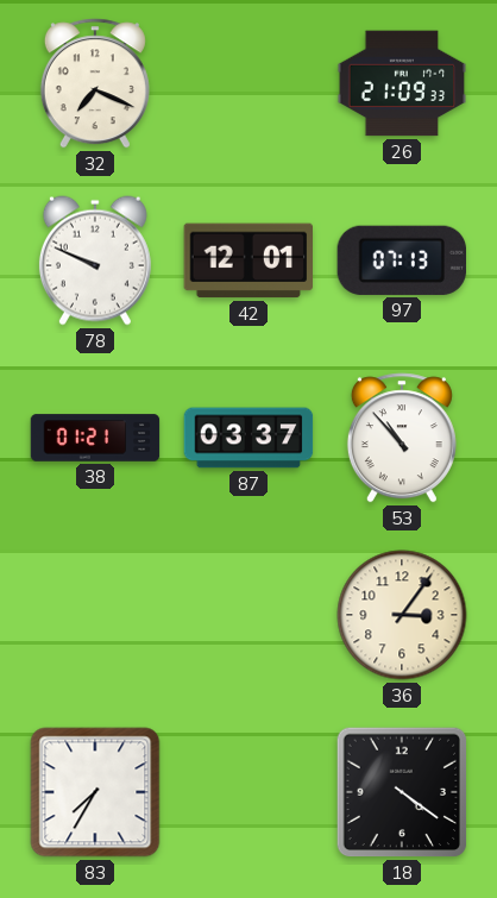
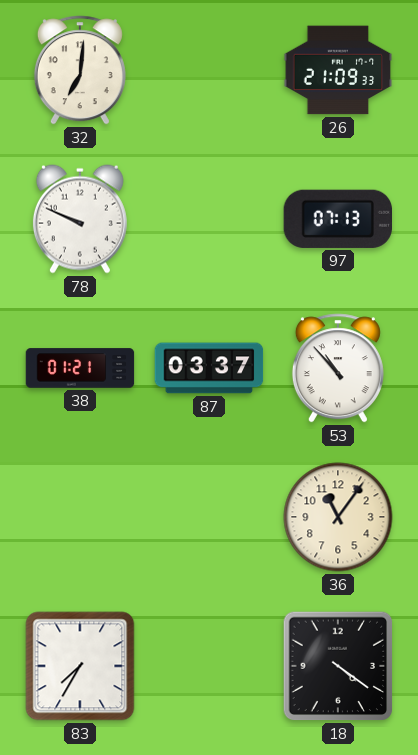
32: 7:19 -> 7:01
42: 12:01 -> none
36: 3:06 -> 11:06
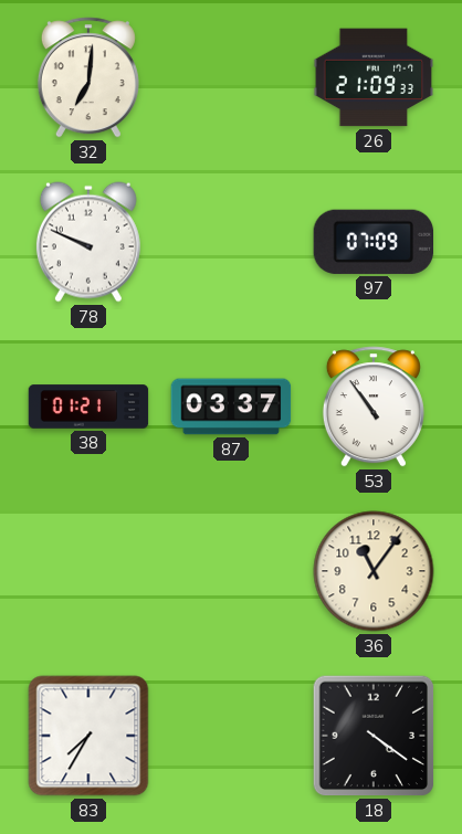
97: 07:13 -> 07:09
53: 10:53 -> 10:54
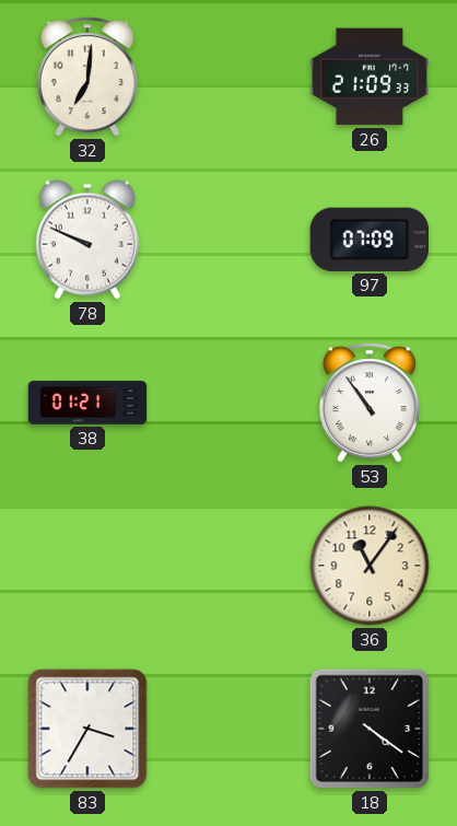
87: 03:37 -> none
83: 7:35 -> 3:35
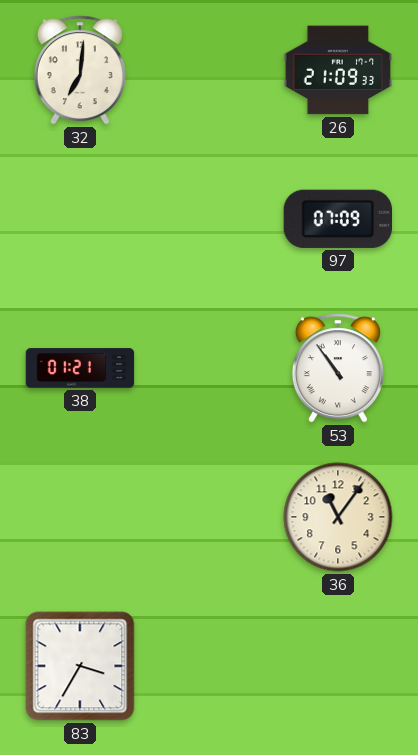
78: 9:49 -> none
18: 4:21 -> none
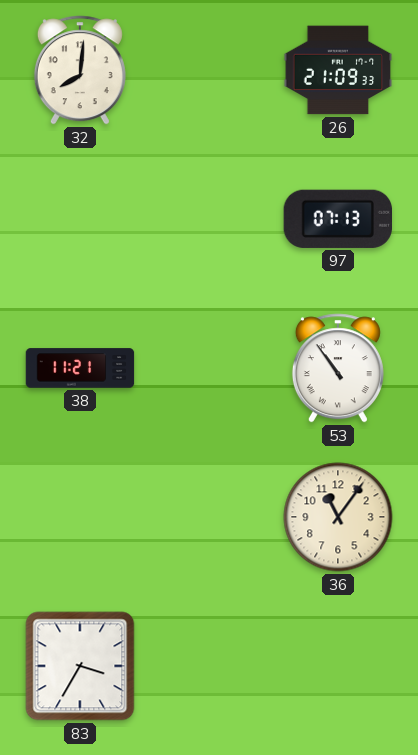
32: 7:01 -> 8:01
97: 07:09 -> 07:13
38: 01:21 -> 11:21
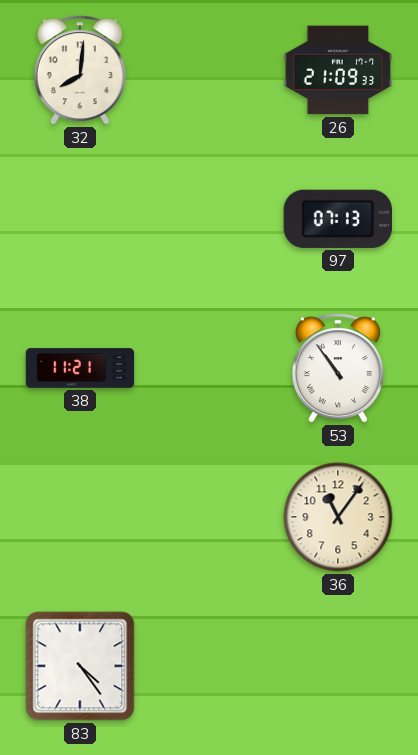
83: 3:35 -> 4:24
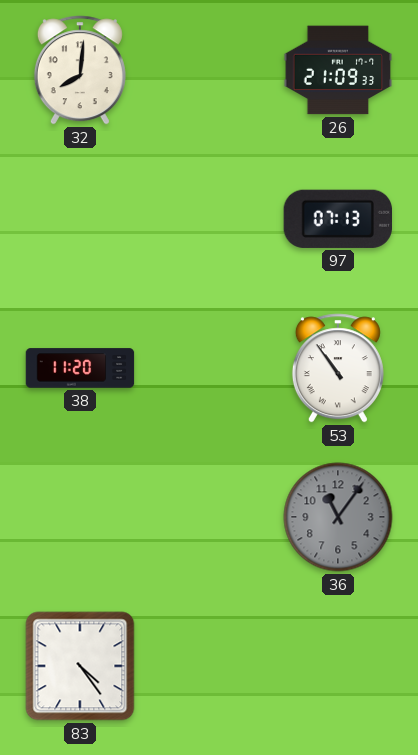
38: 11:21 -> 11:20
36 dial: cream -> grey
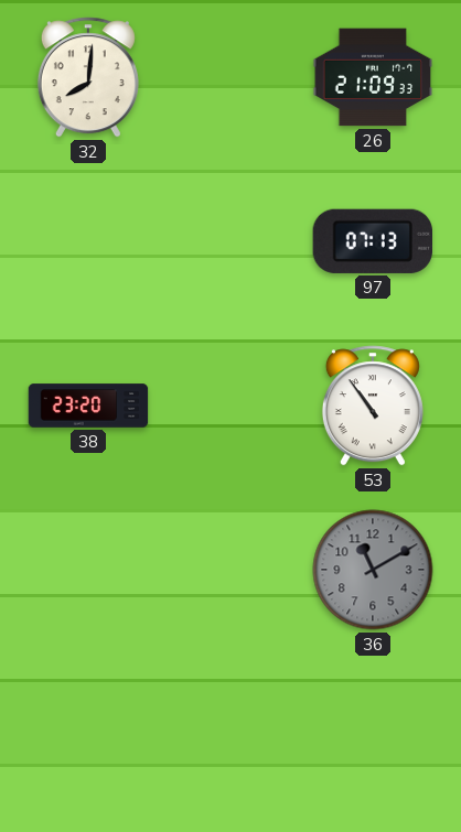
38: 11:20 -> 23:20
36: 11:06 -> 11:10
83: 4:24 -> none
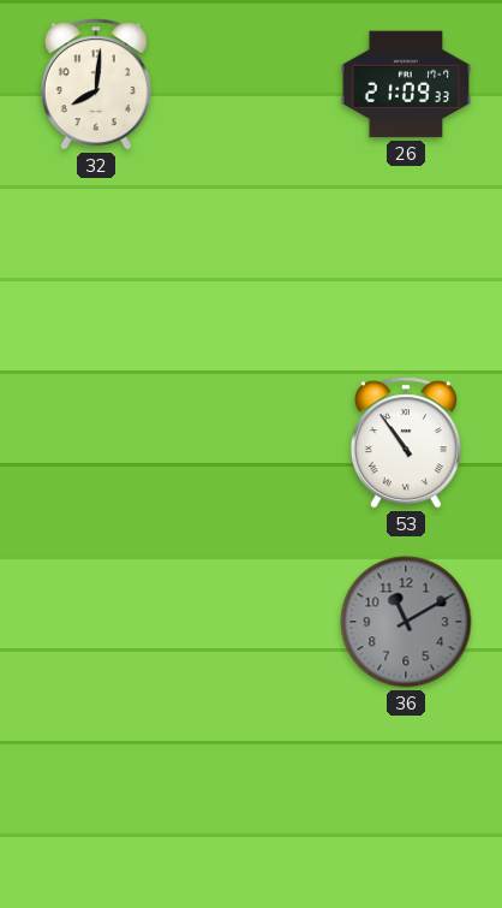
97: 07:13 -> none
38: 23:20 -> none
